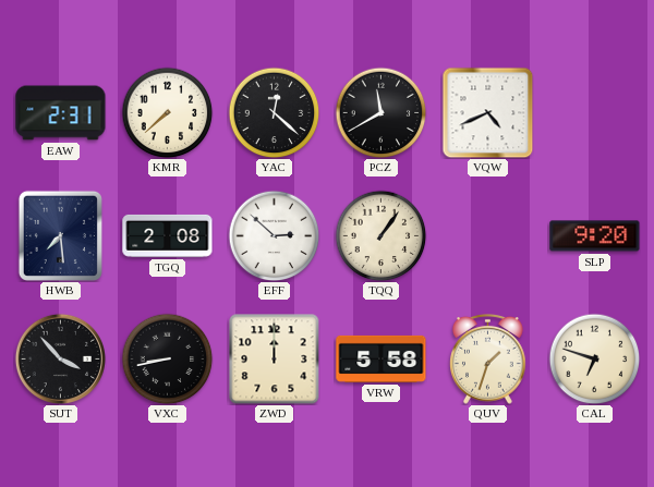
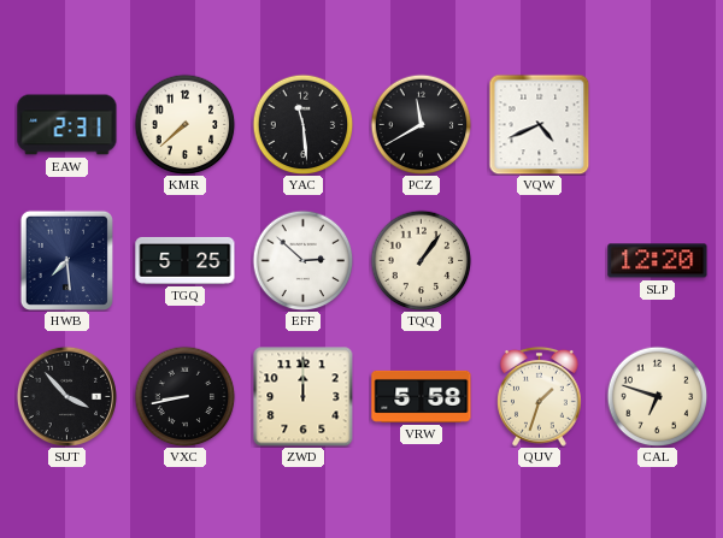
YAC: 12:22 -> 11:29
TGQ: 2:08 -> 5:25
SLP: 9:20 -> 12:20
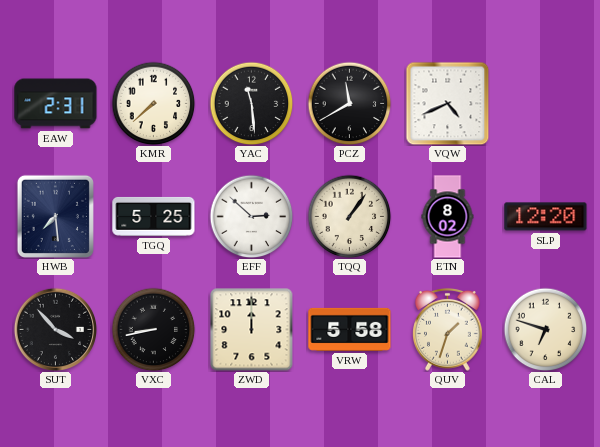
ETN: none -> 8:02
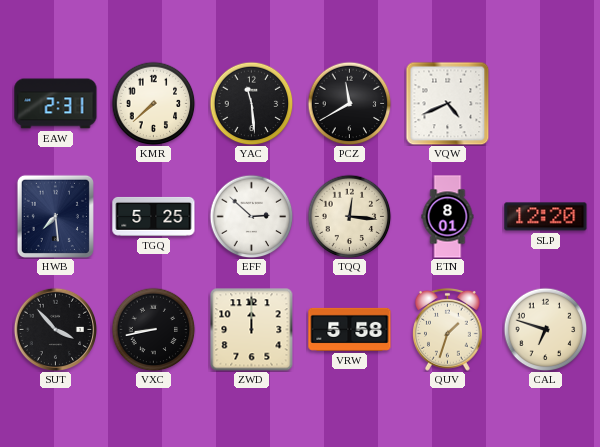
TQQ: 1:06 -> 12:16
ETN: 8:02 -> 8:01
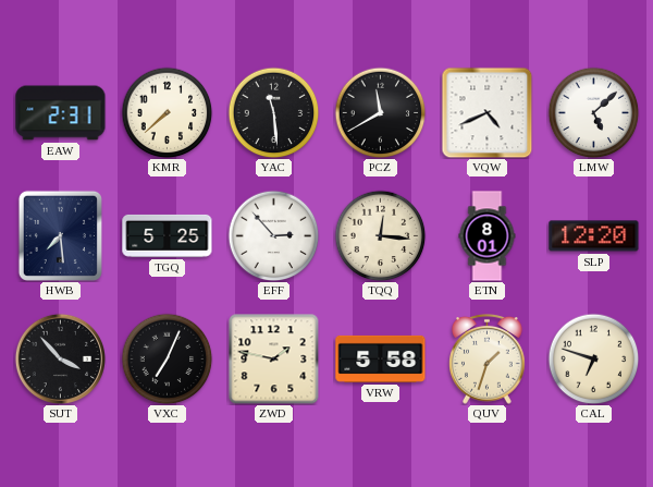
LMW: none -> 5:08
EFF: 2:52 -> 2:53
VXC: 8:43 -> 7:04
ZWD: 12:00 -> 1:47
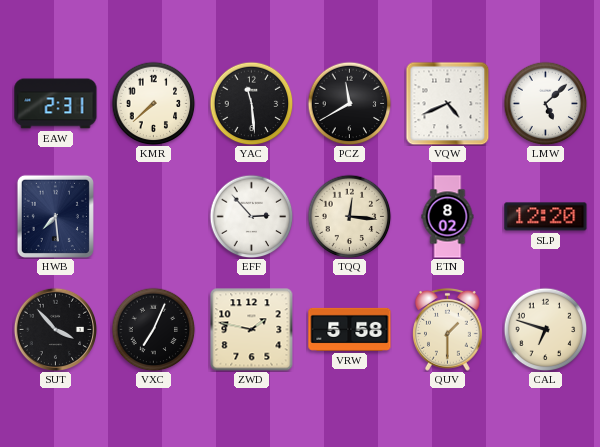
TGQ: 5:25 -> none
ETN: 8:01 -> 8:02
QUV: 1:33 -> 1:30
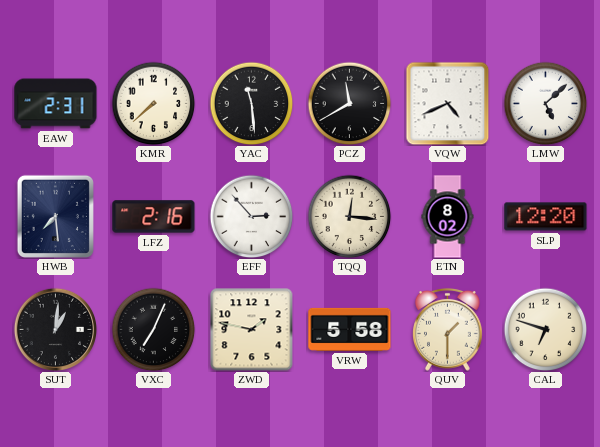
LFZ: none -> 2:16
SUT: 3:53 -> 1:01
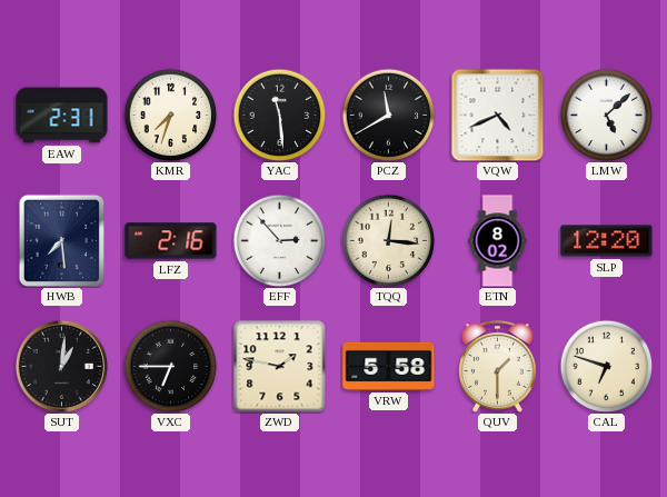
KMR: 7:38 -> 7:33
VXC: 7:04 -> 6:45
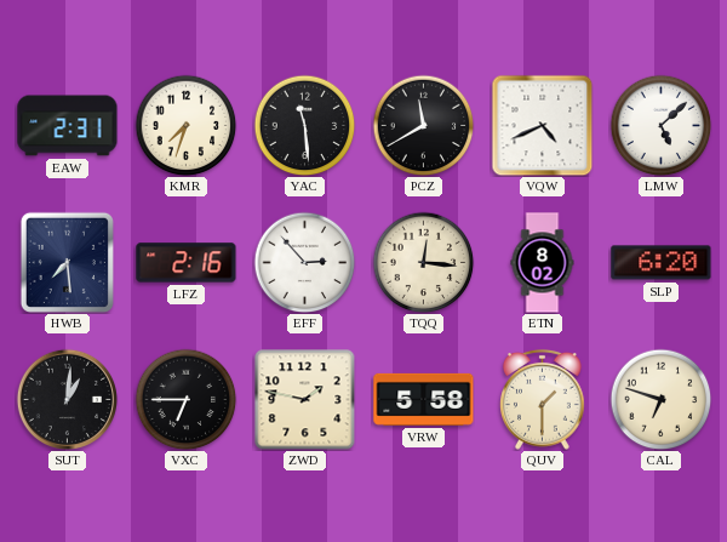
SLP: 12:20 -> 6:20
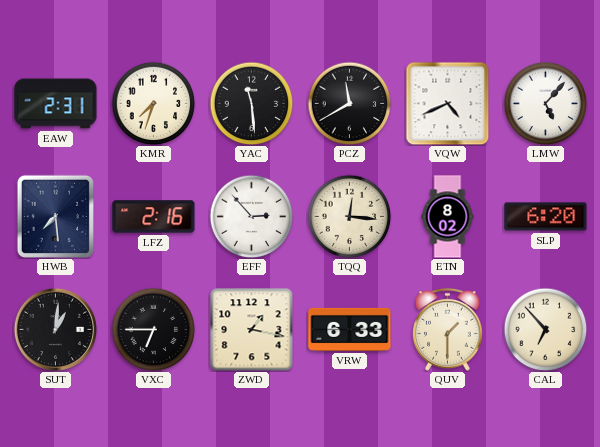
LMW: 5:08 -> 5:07
ZWD: 1:47 -> 1:17
VRW: 5:58 -> 6:33
CAL: 6:48 -> 6:53
